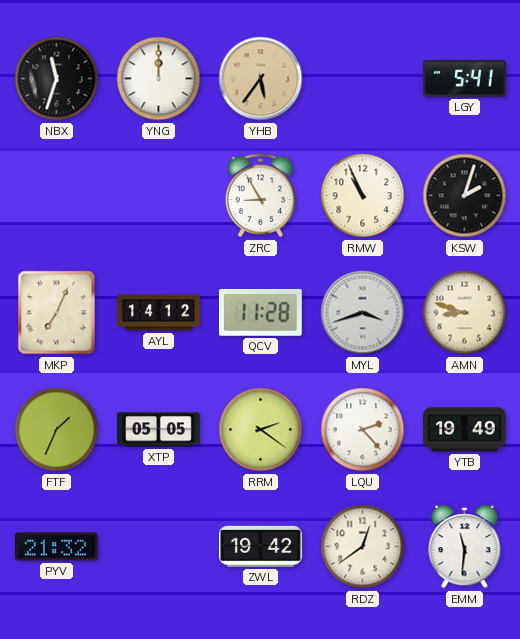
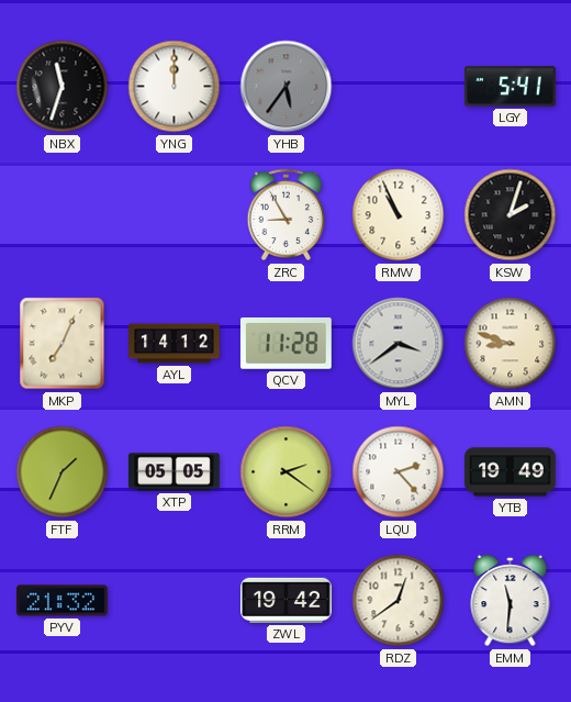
YHB dial: champagne -> grey
MYL: 3:42 -> 3:39
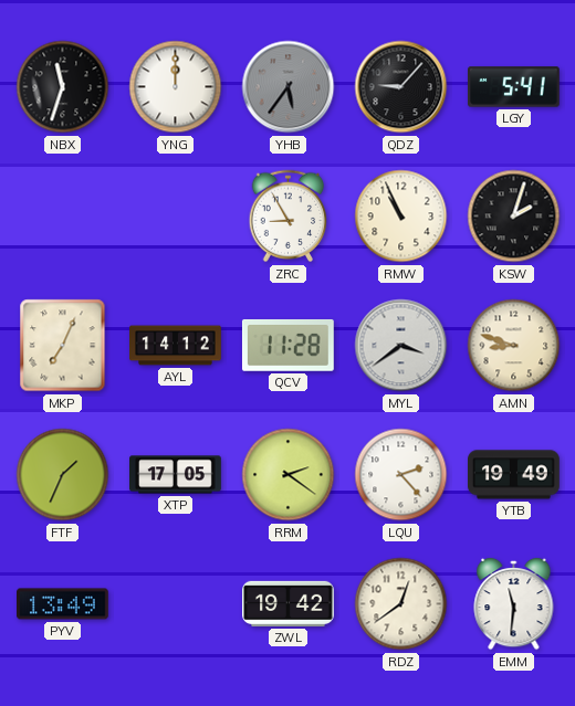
QDZ: none -> 9:07
XTP: 05:05 -> 17:05
PYV: 21:32 -> 13:49
